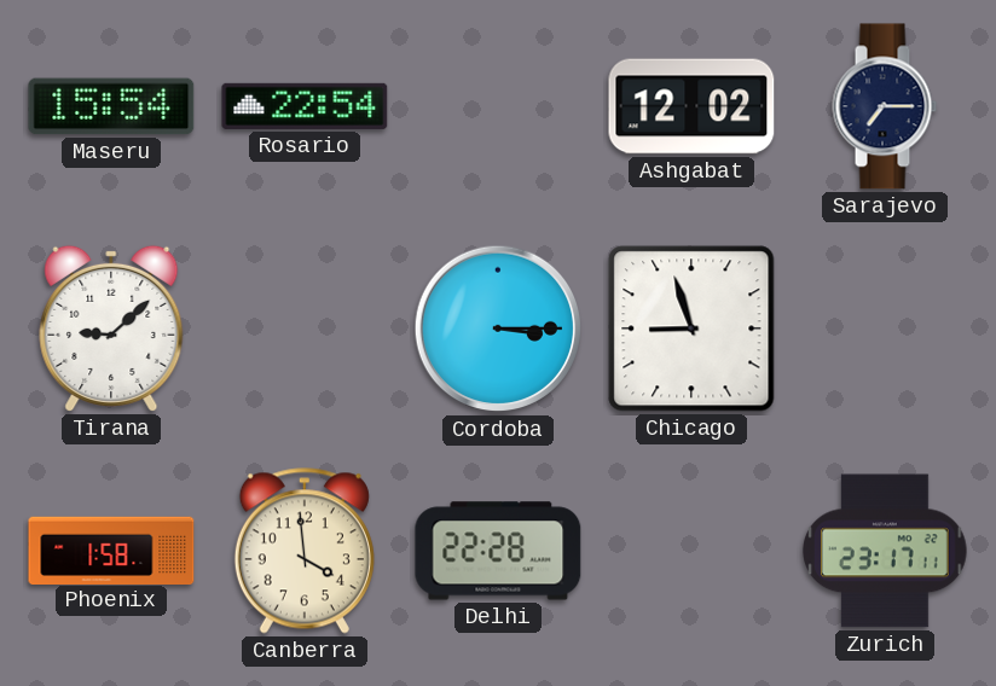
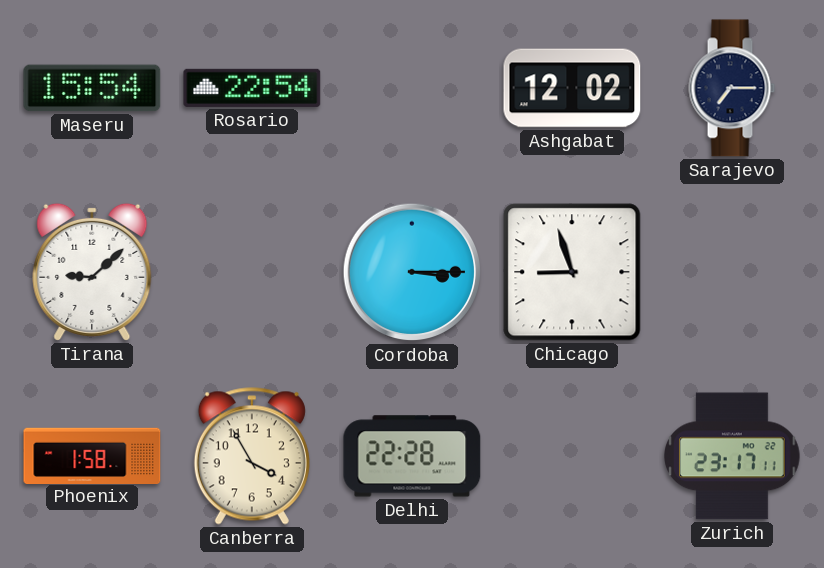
Canberra: 3:59 -> 3:55
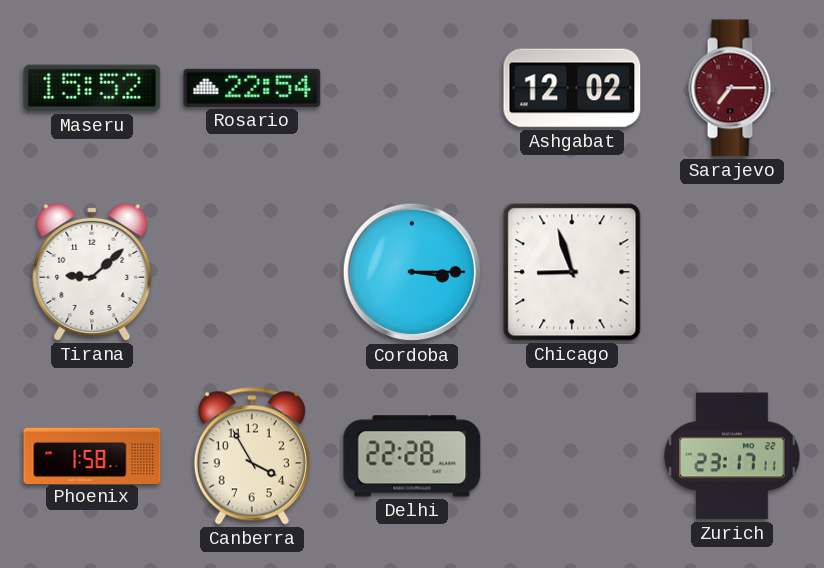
Maseru: 15:54 -> 15:52
Sarajevo dial: navy -> burgundy
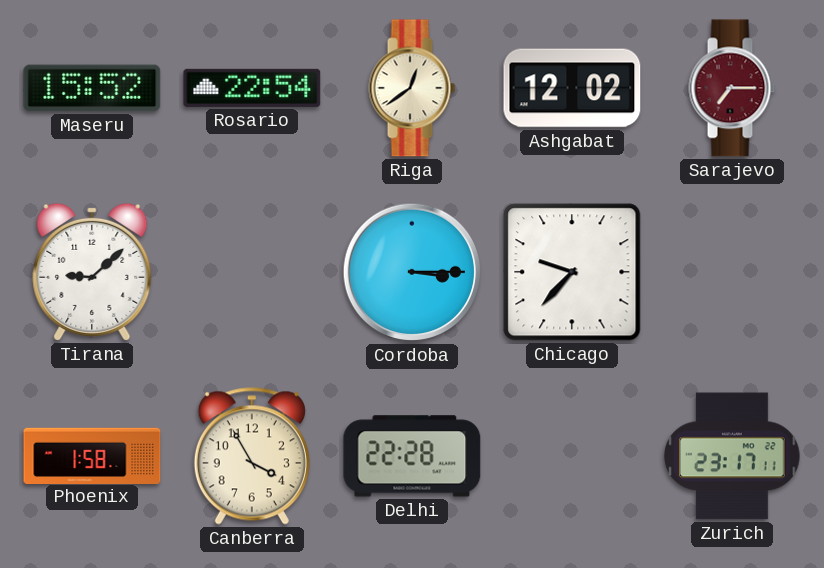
Riga: none -> 12:39
Chicago: 8:57 -> 9:37
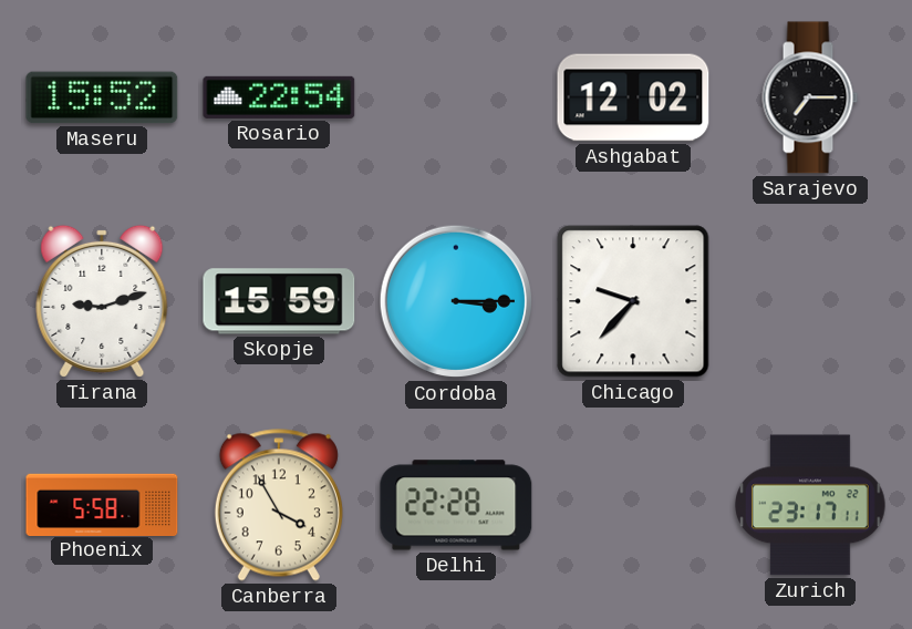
Riga: 12:39 -> none
Sarajevo dial: burgundy -> black
Tirana: 9:08 -> 9:12
Skopje: none -> 15:59
Phoenix: 1:58 -> 5:58
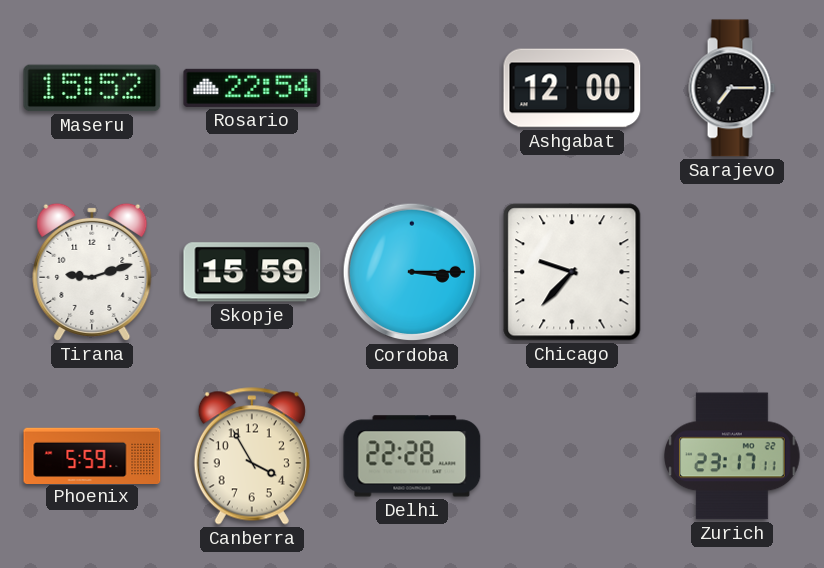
Ashgabat: 12:02 -> 12:00
Phoenix: 5:58 -> 5:59
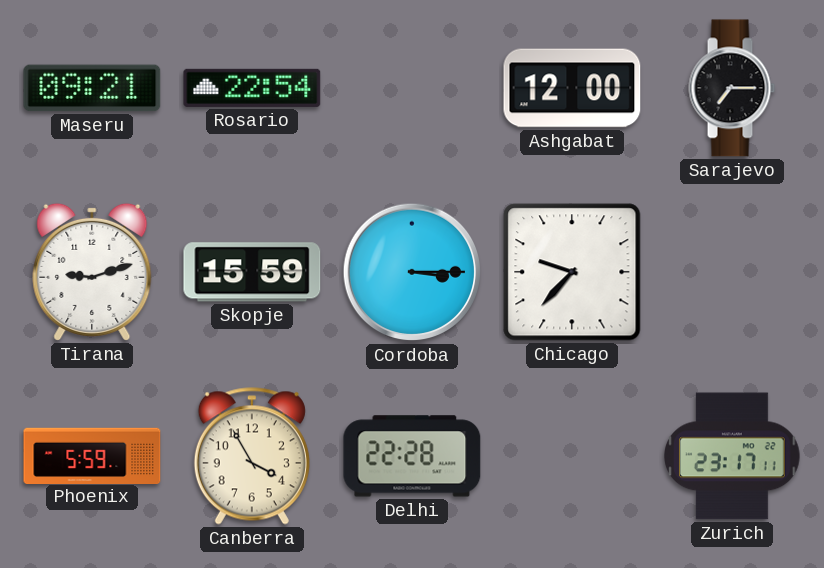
Maseru: 15:52 -> 09:21
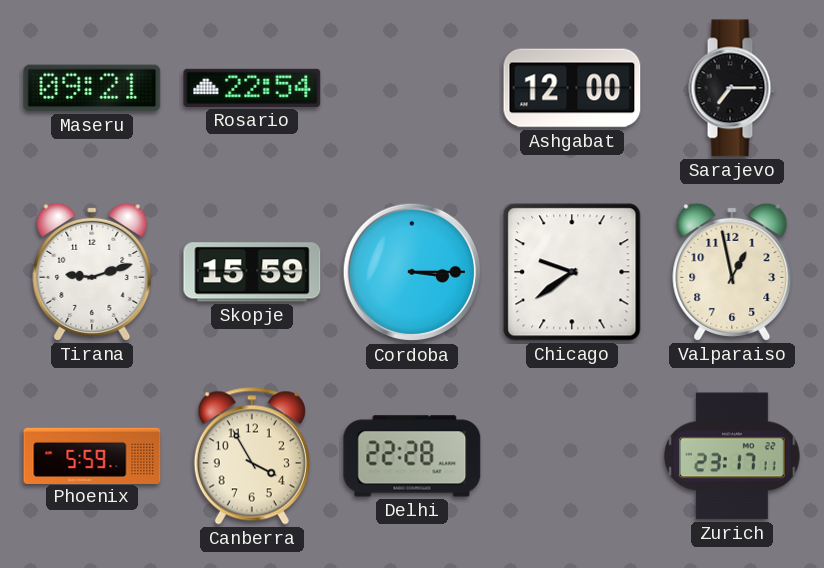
Chicago: 9:37 -> 9:39
Valparaiso: none -> 12:58
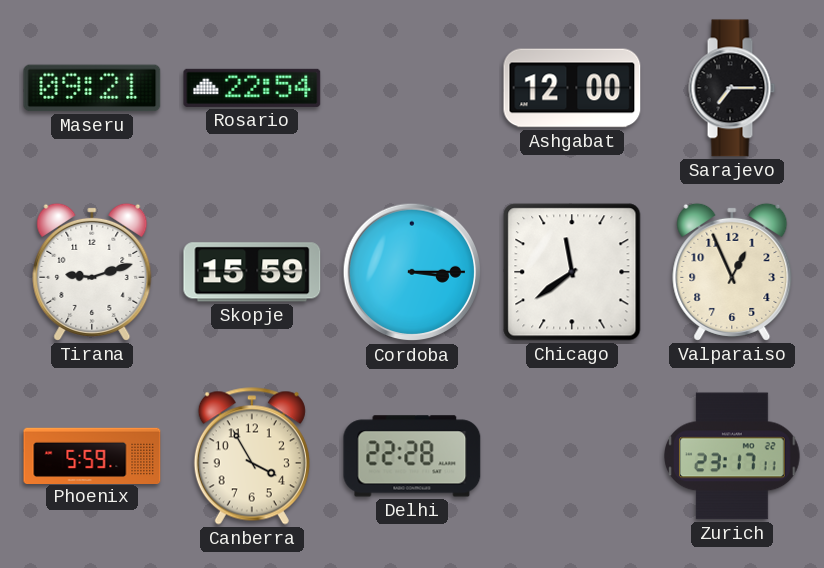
Chicago: 9:39 -> 11:39
Valparaiso: 12:58 -> 12:56
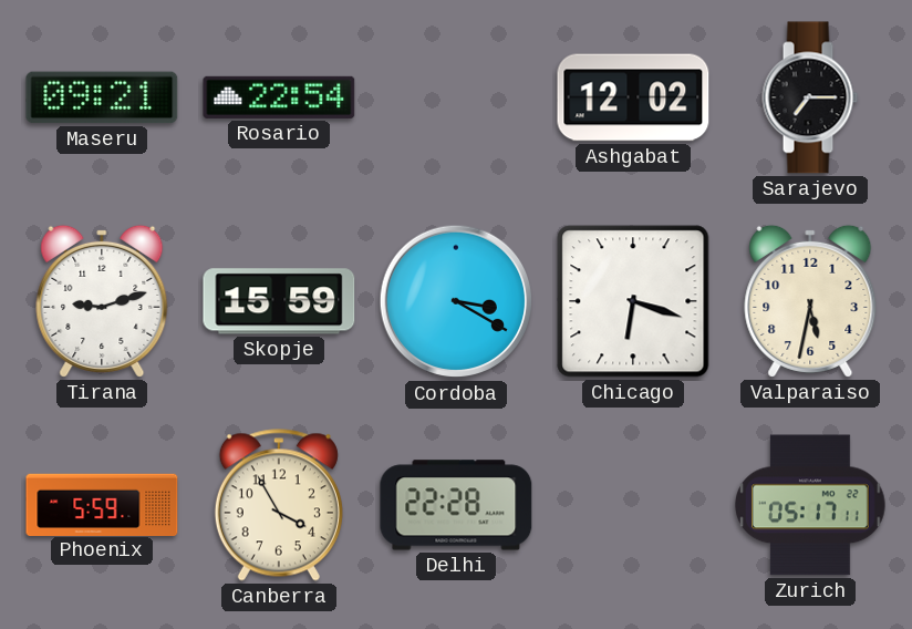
Ashgabat: 12:00 -> 12:02
Cordoba: 3:15 -> 3:20
Chicago: 11:39 -> 6:18
Valparaiso: 12:56 -> 5:32
Zurich: 23:17 -> 05:17
